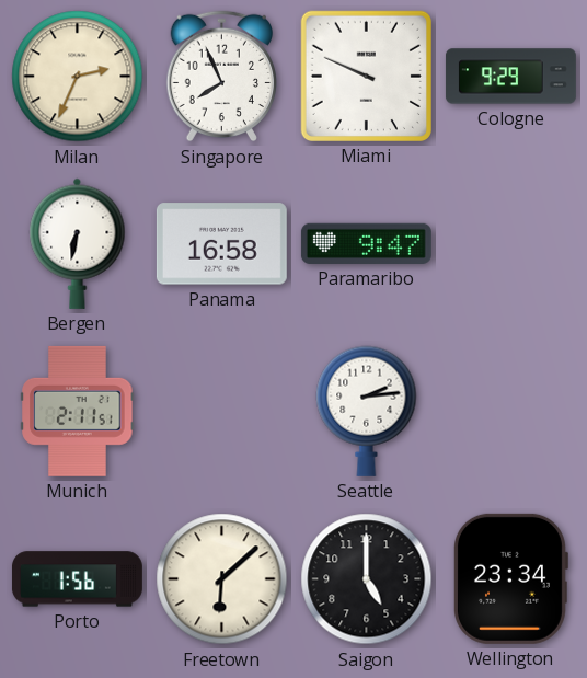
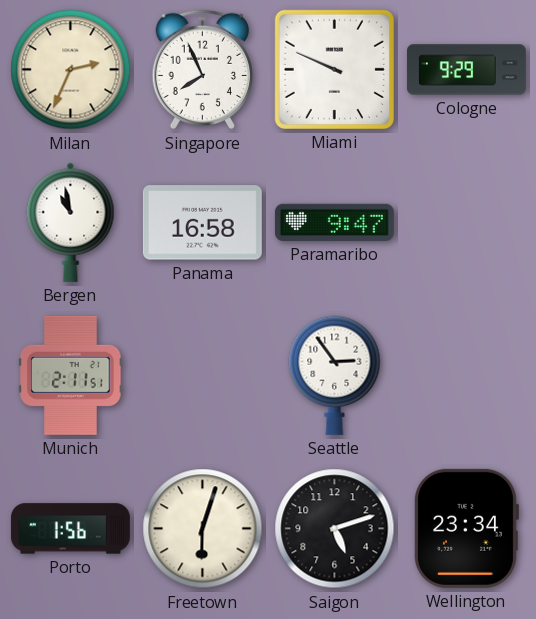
Bergen: 6:32 -> 10:58
Seattle: 2:14 -> 2:54
Freetown: 6:08 -> 6:03
Saigon: 5:00 -> 5:12
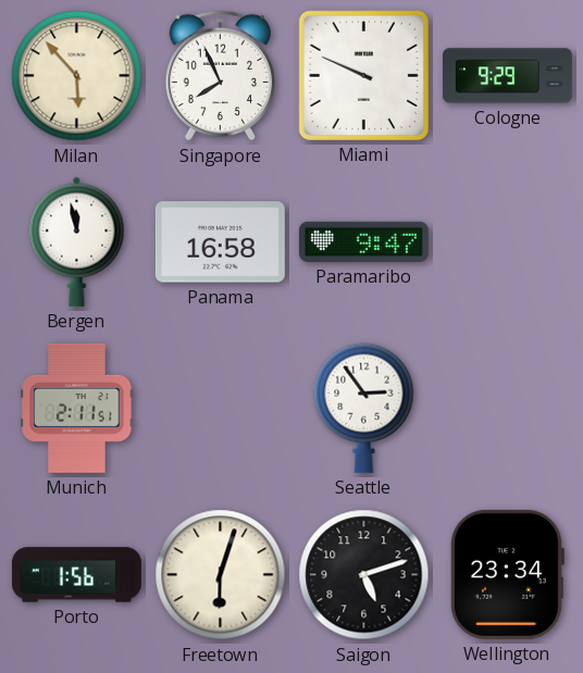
Milan: 2:34 -> 5:53
Bergen: 10:58 -> 11:58
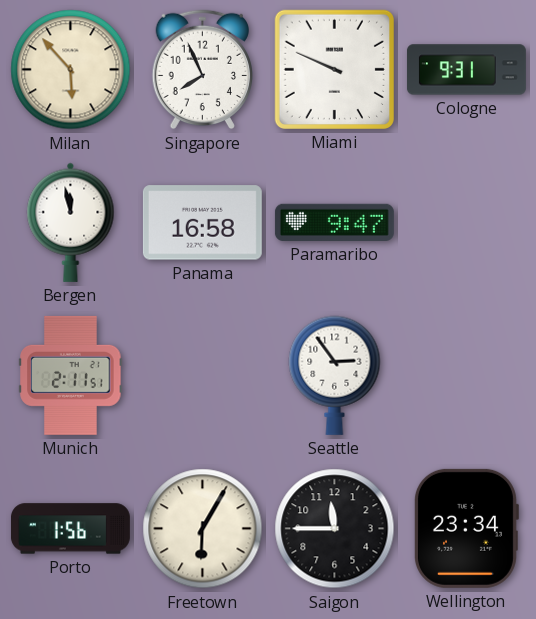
Cologne: 9:29 -> 9:31
Freetown: 6:03 -> 6:05
Saigon: 5:12 -> 11:45
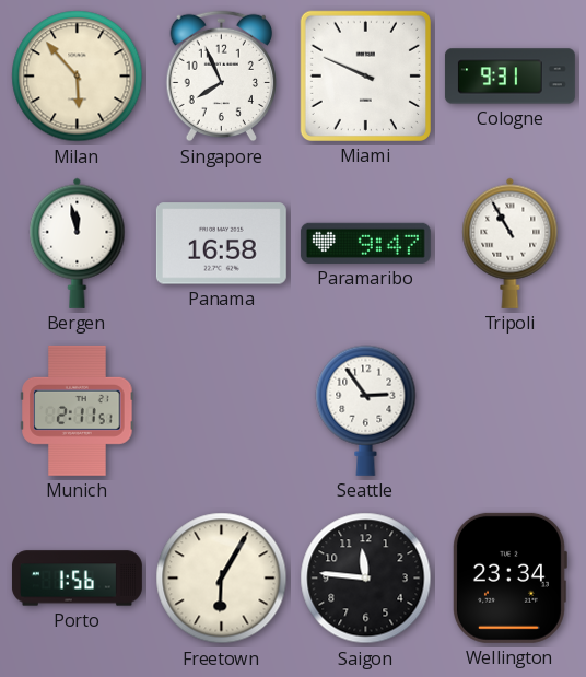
Tripoli: none -> 10:55
Saigon: 11:45 -> 11:46
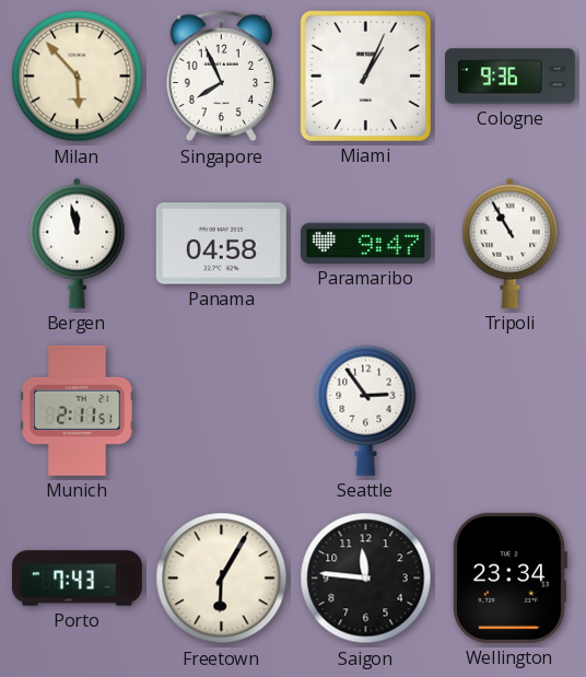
Miami: 9:49 -> 1:04
Cologne: 9:31 -> 9:36
Panama: 16:58 -> 04:58
Porto: 1:56 -> 7:43
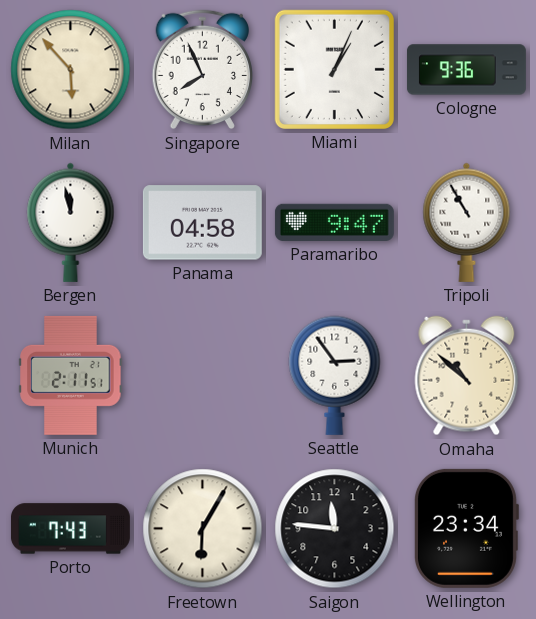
Omaha: none -> 10:52
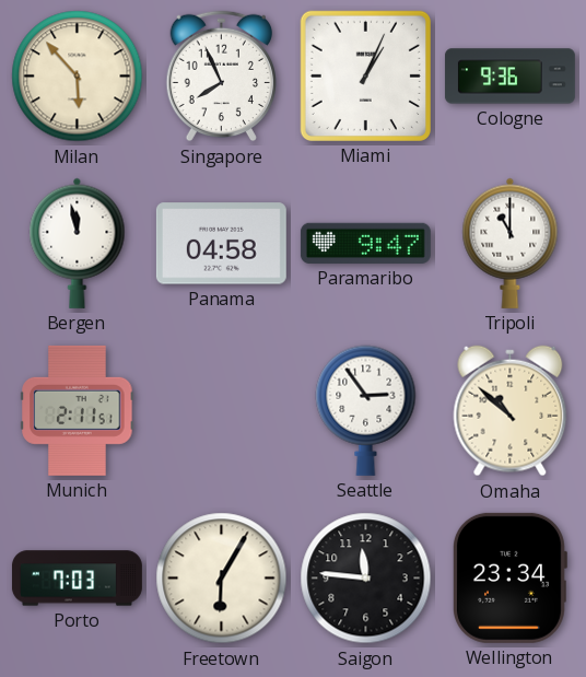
Tripoli: 10:55 -> 11:00
Porto: 7:43 -> 7:03
